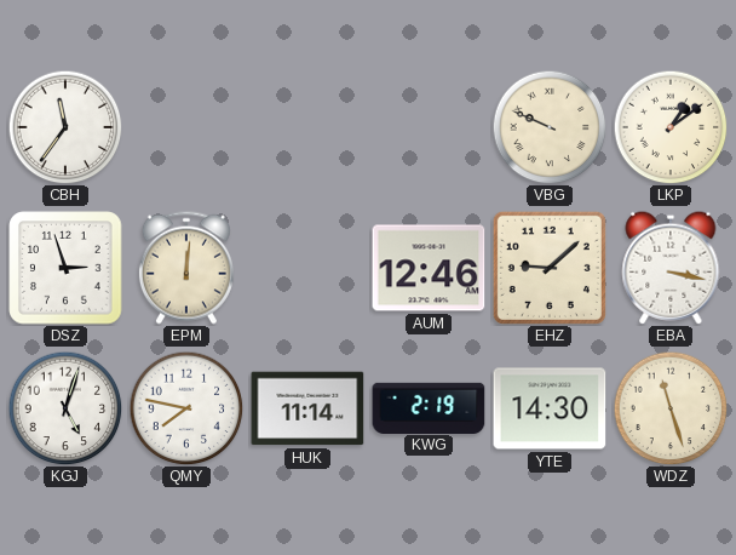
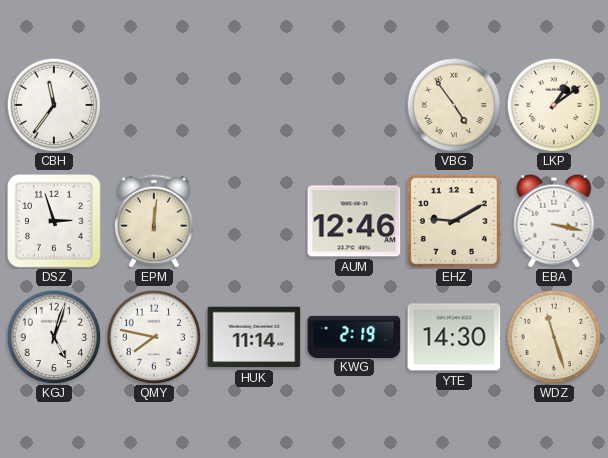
VBG: 9:49 -> 4:54
EHZ: 9:08 -> 9:10
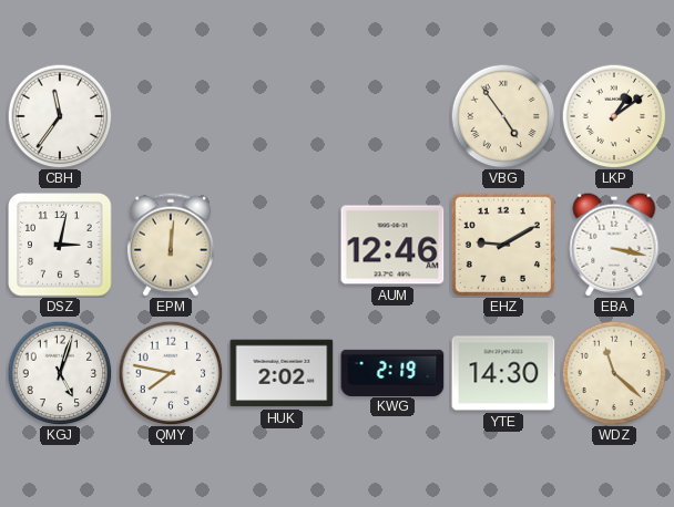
DSZ: 2:57 -> 3:02
HUK: 11:14 -> 2:02
WDZ: 11:27 -> 11:22
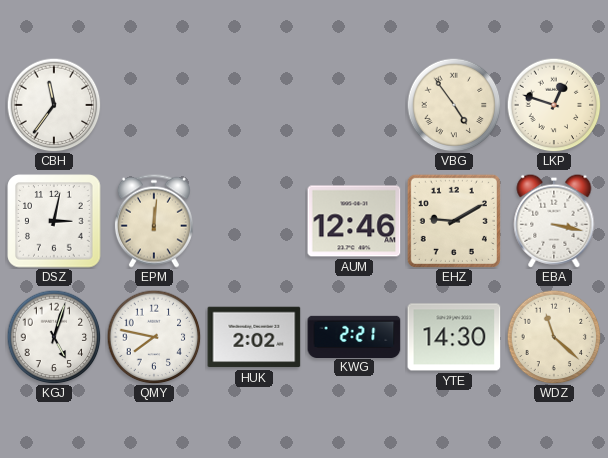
LKP: 1:09 -> 12:48
KWG: 2:19 -> 2:21
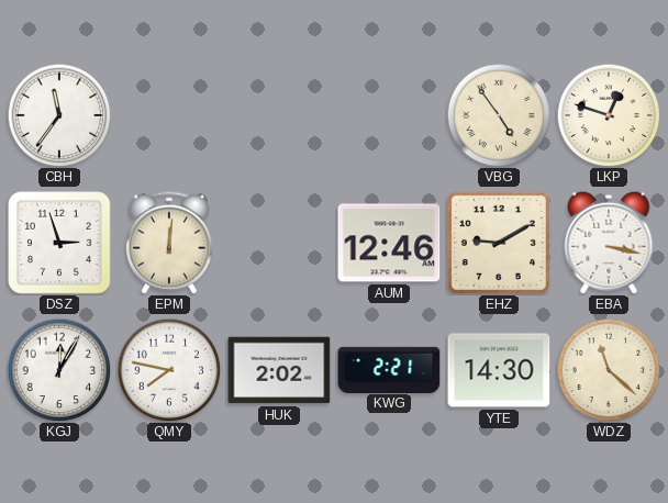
DSZ: 3:02 -> 2:57
KGJ: 5:03 -> 12:05
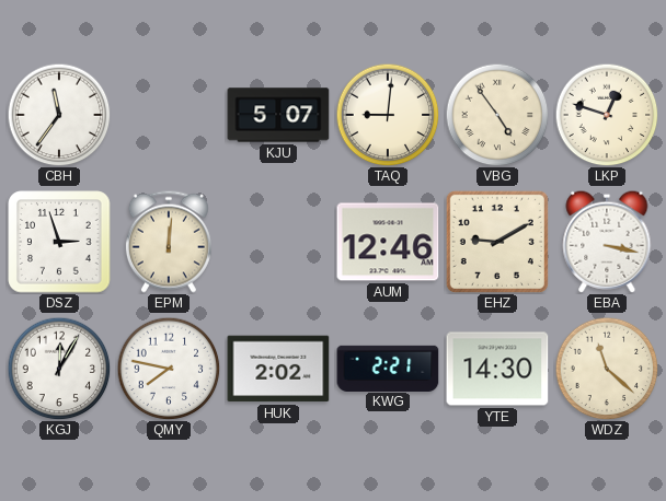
KJU: none -> 5:07
TAQ: none -> 9:01
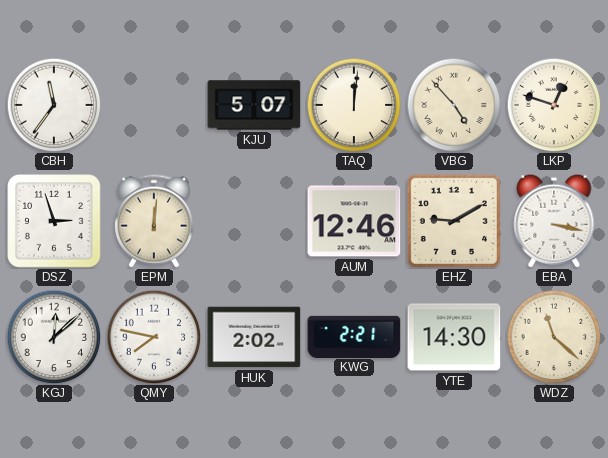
TAQ: 9:01 -> 12:01
VBG: 4:54 -> 4:53
KGJ: 12:05 -> 12:08
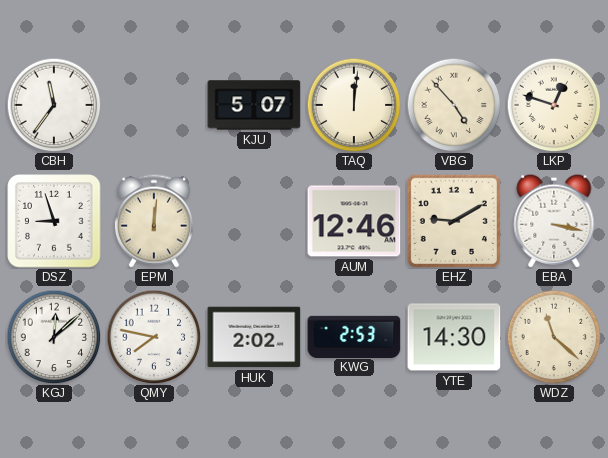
DSZ: 2:57 -> 8:57
KWG: 2:21 -> 2:53
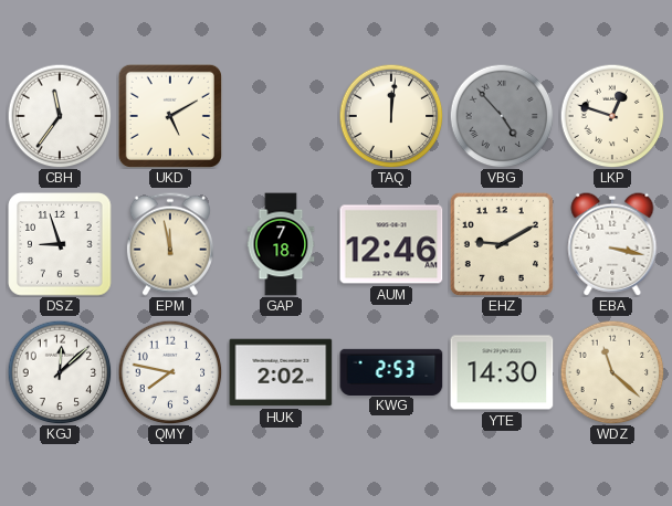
UKD: none -> 5:10
KJU: 5:07 -> none
VBG dial: cream -> grey
EPM: 12:01 -> 11:58
GAP: none -> 7:18
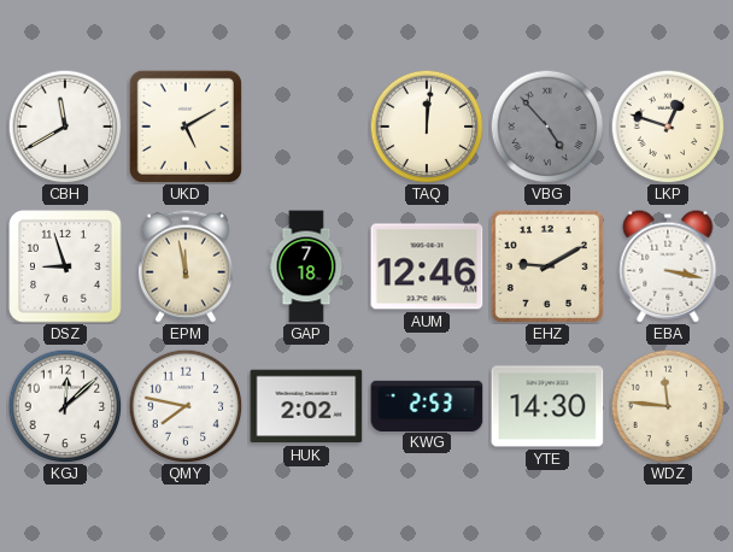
CBH: 11:36 -> 11:40
WDZ: 11:22 -> 11:46
